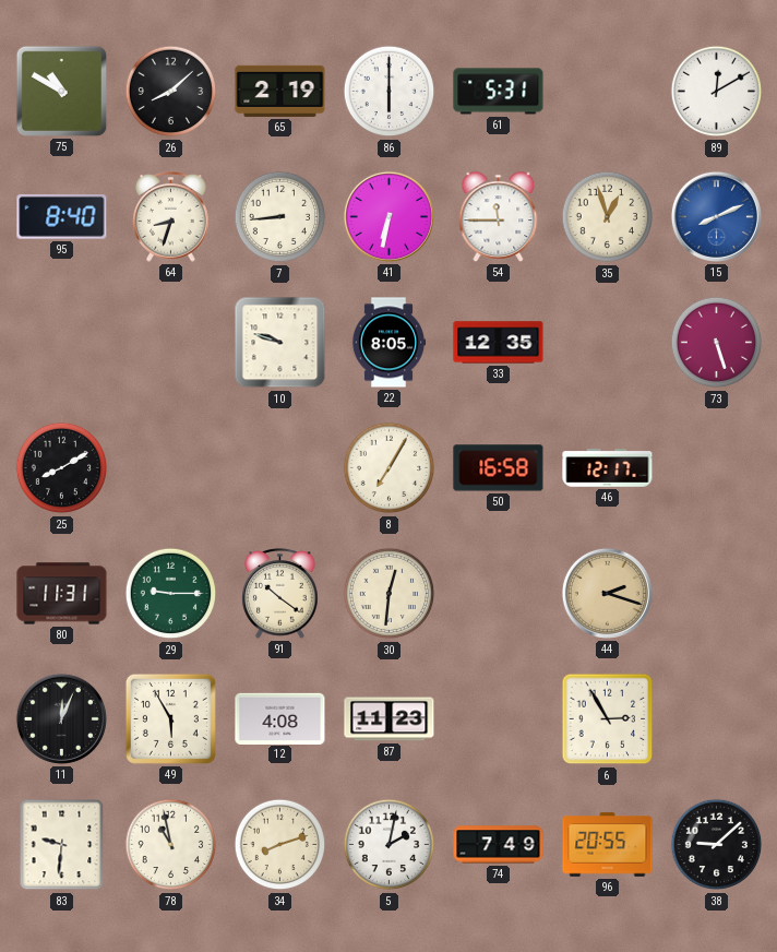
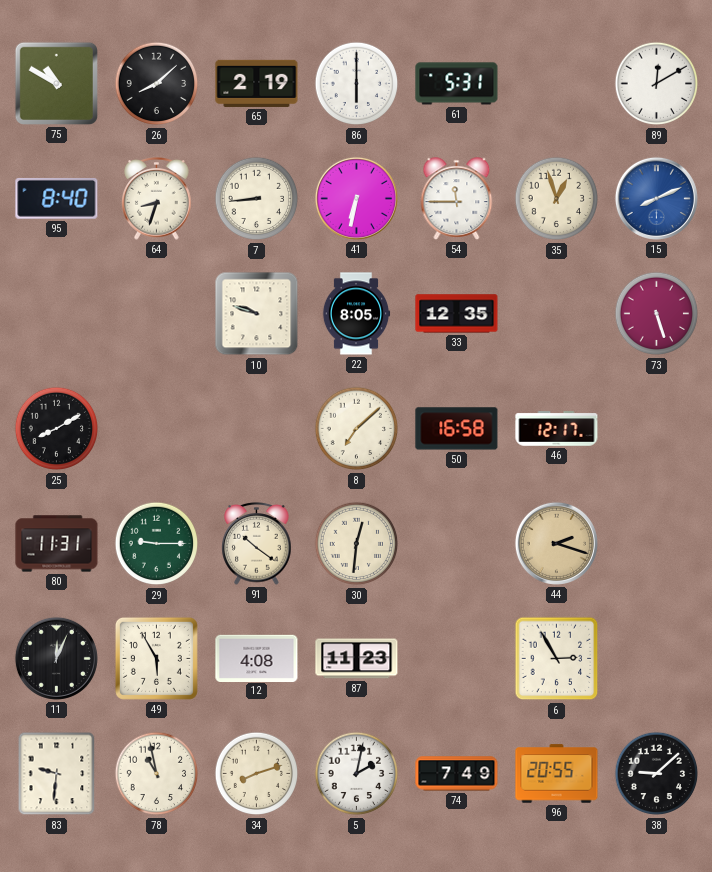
8: 7:05 -> 7:08
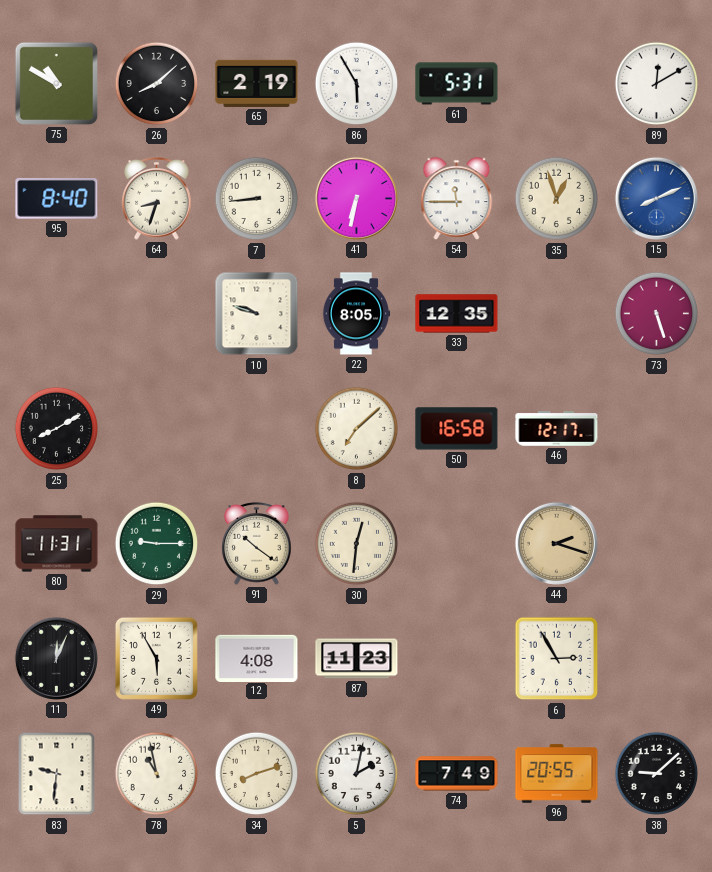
86: 6:00 -> 5:55
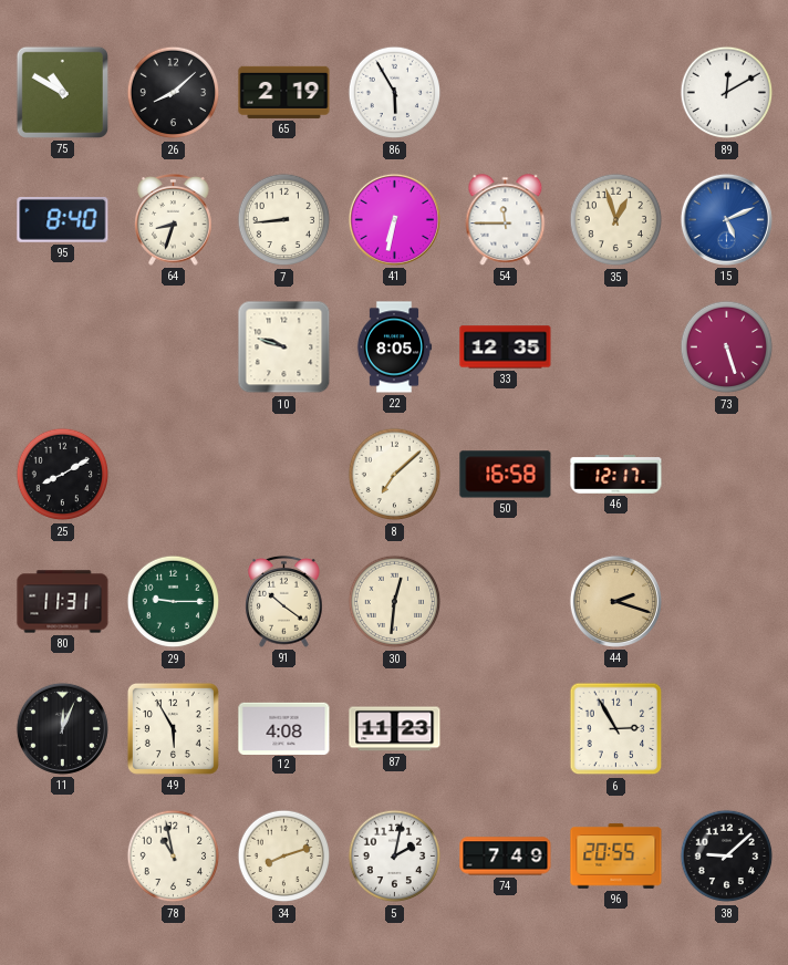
61: 5:31 -> none
15: 8:11 -> 5:11
83: 9:31 -> none
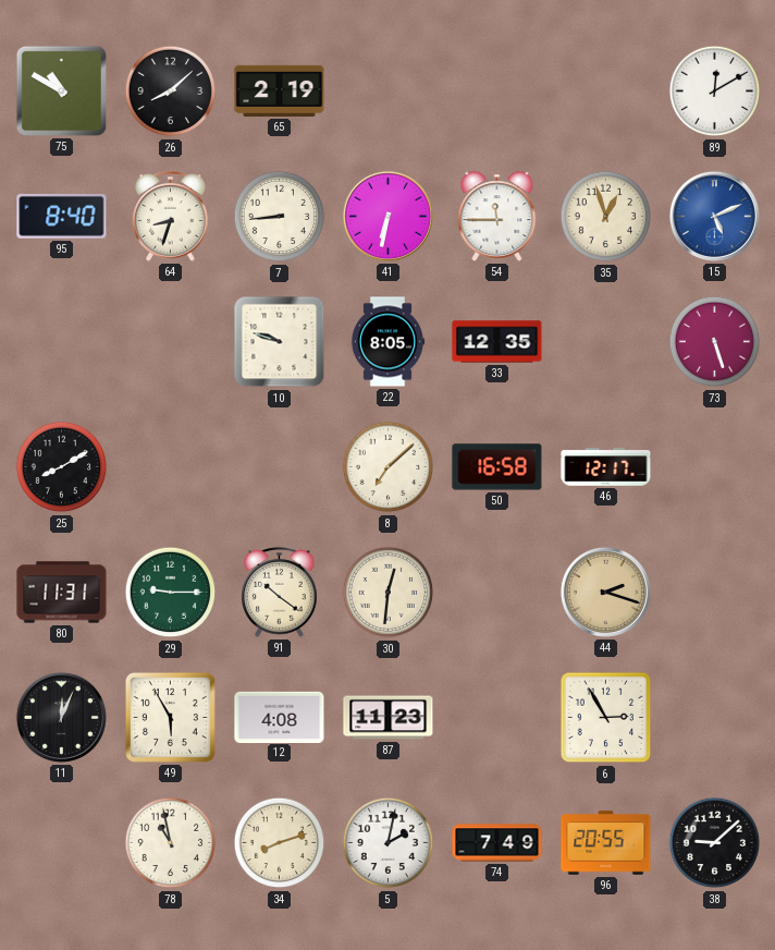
86: 5:55 -> none
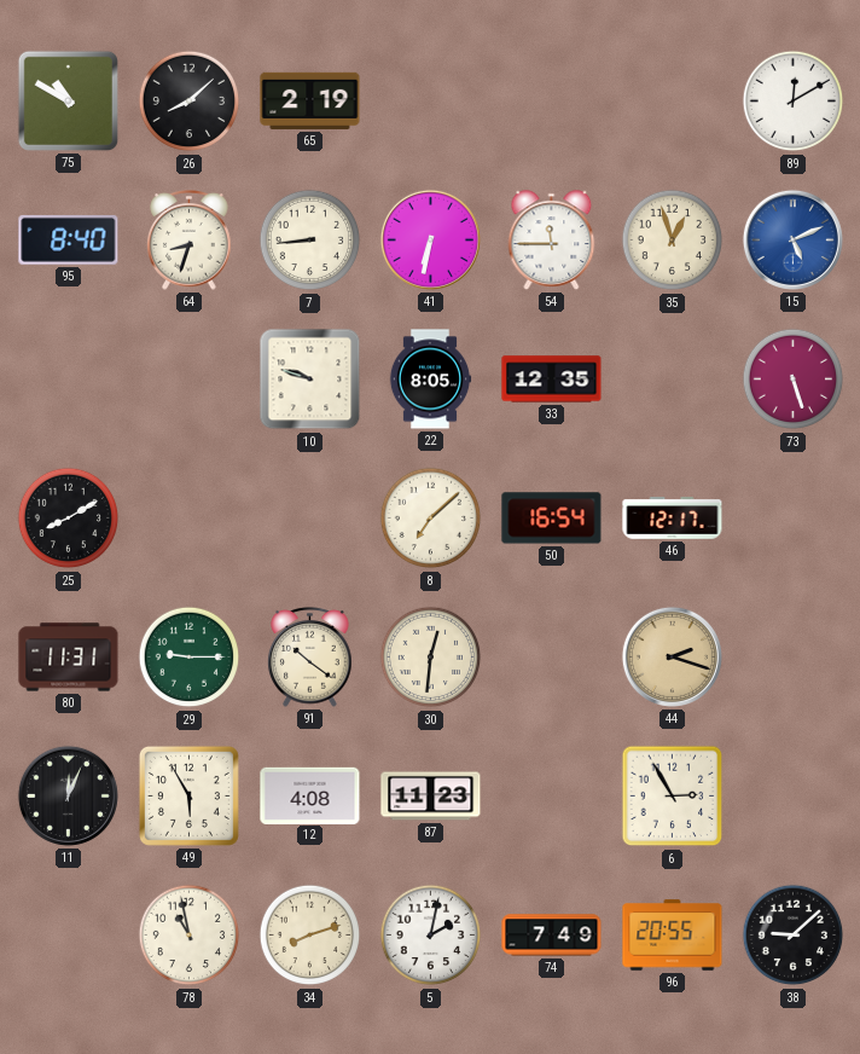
50: 16:58 -> 16:54
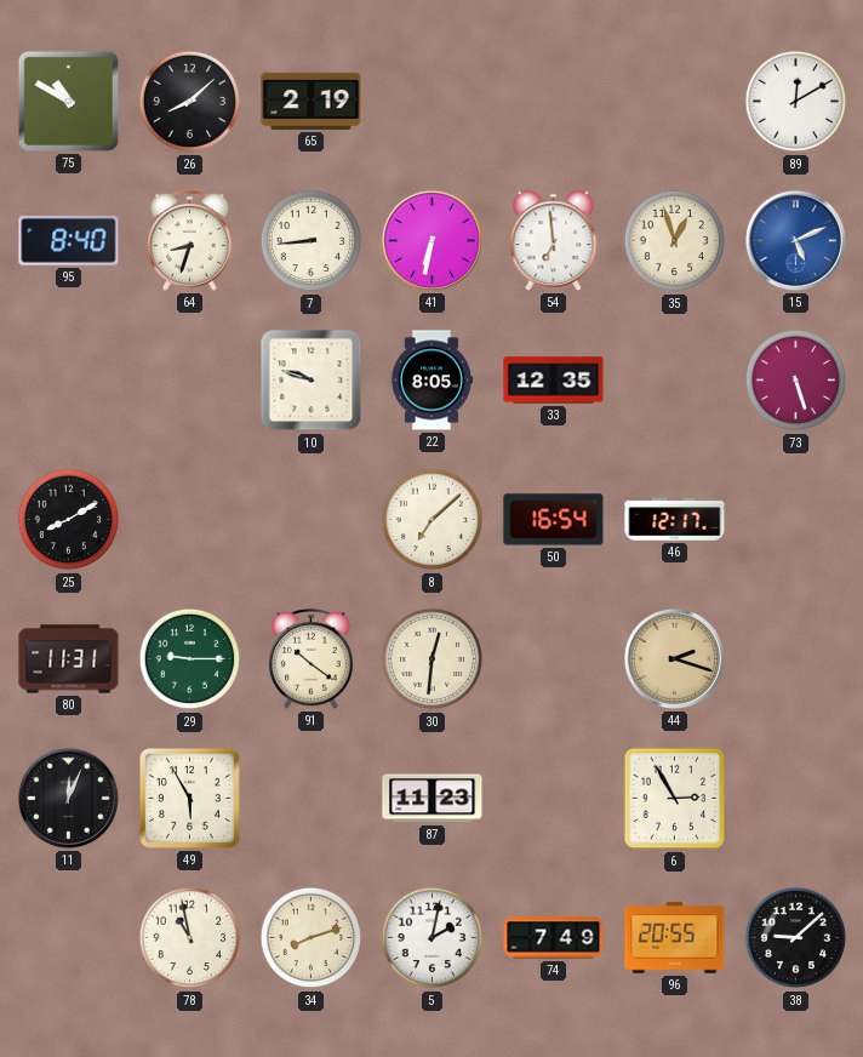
54: 11:45 -> 6:59
12: 4:08 -> none
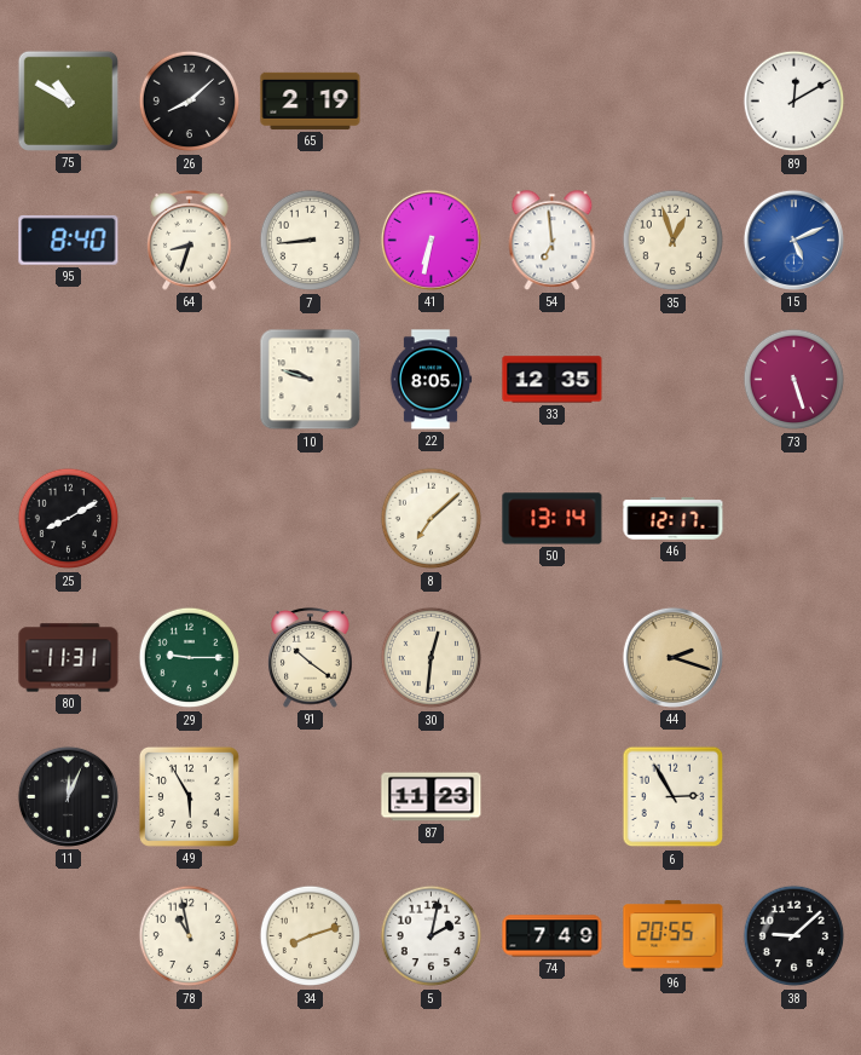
50: 16:54 -> 13:14
